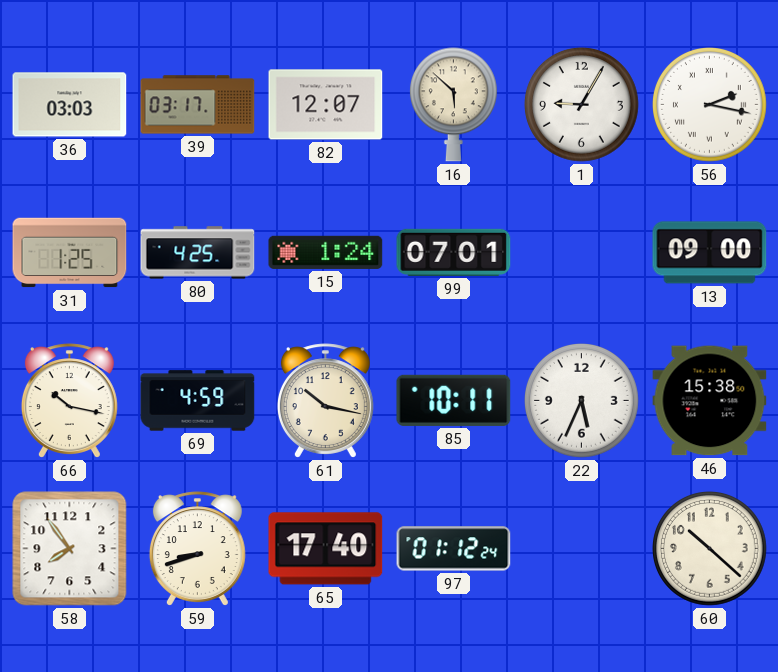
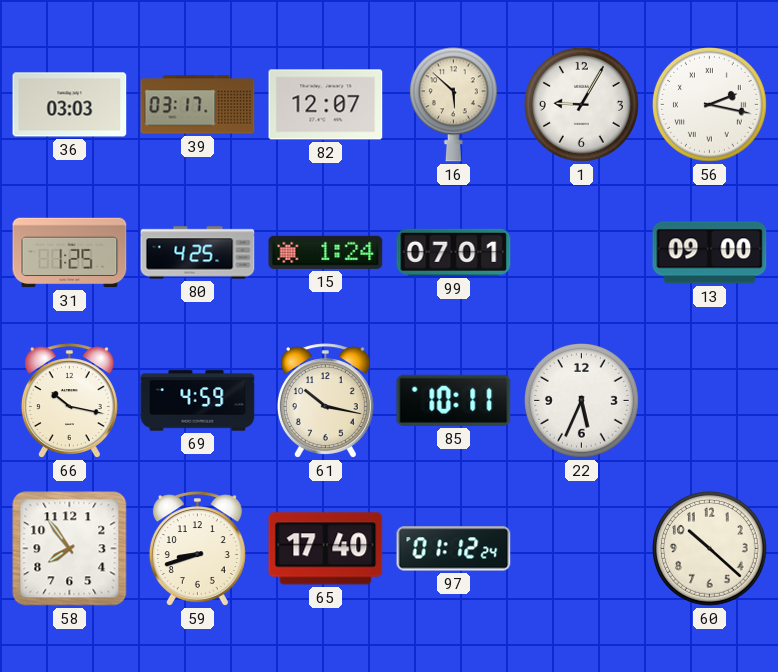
46: 15:38 -> none
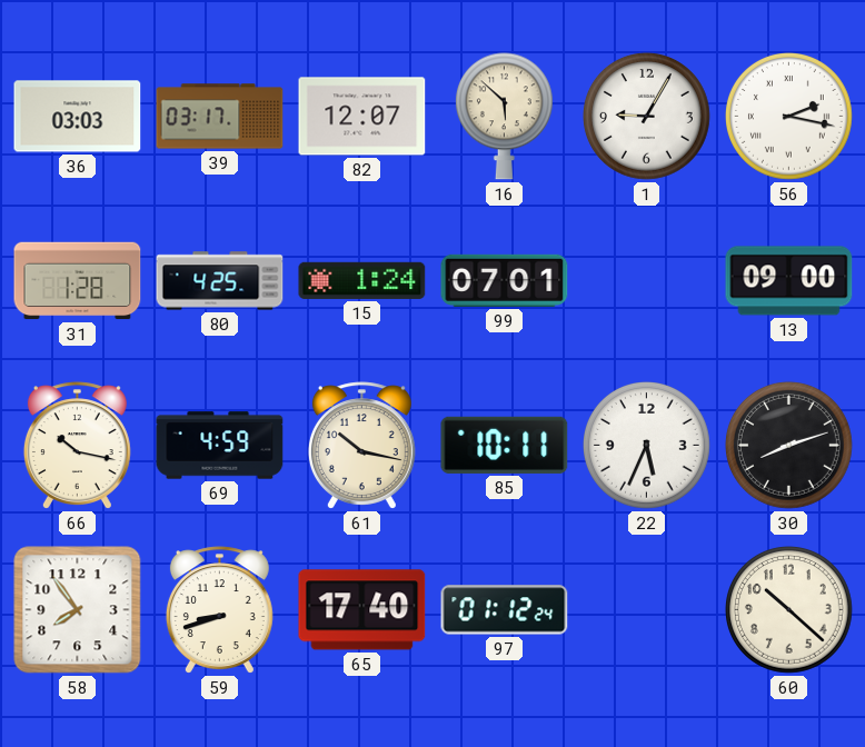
31: 1:25 -> 1:28
30: none -> 8:12
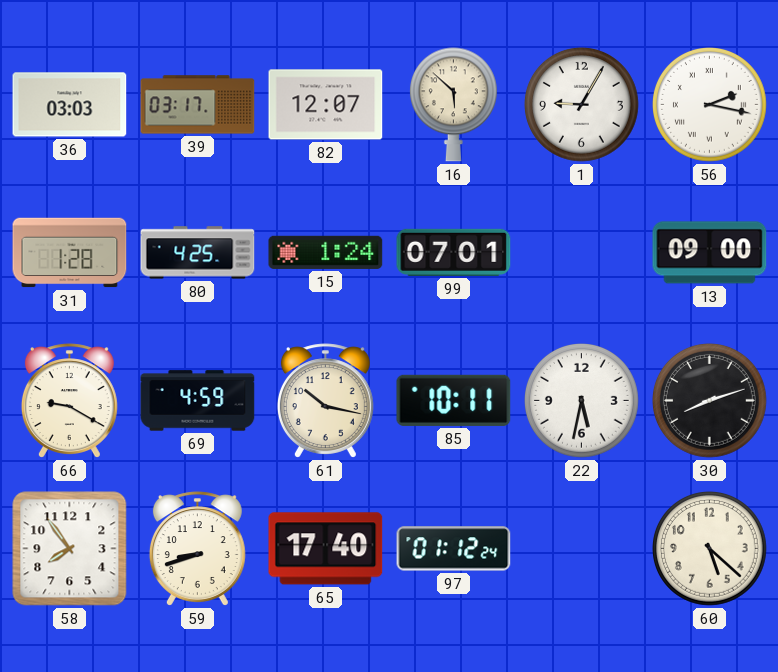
66: 10:17 -> 9:20
22: 5:34 -> 5:32
60: 10:22 -> 5:22
